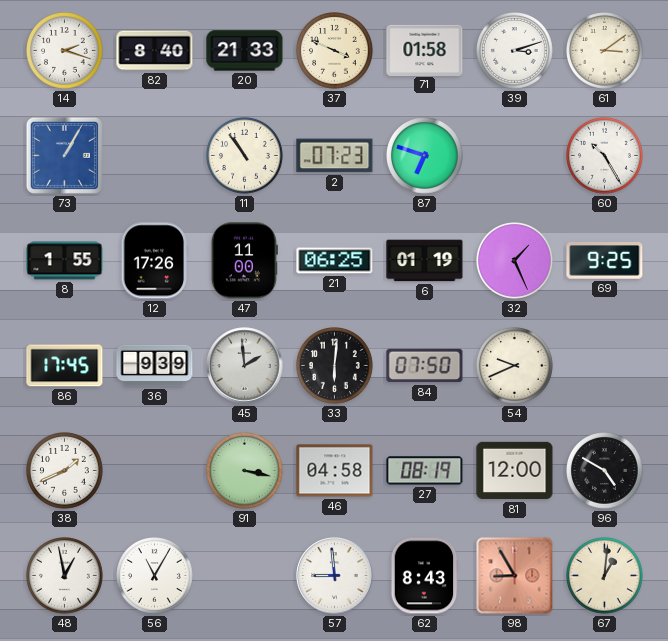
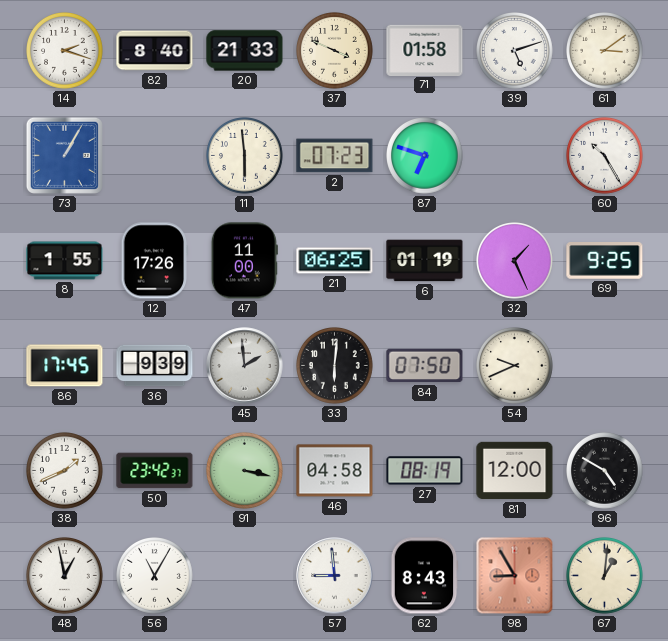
39: 3:12 -> 5:12
11: 10:54 -> 5:59
50: none -> 23:42
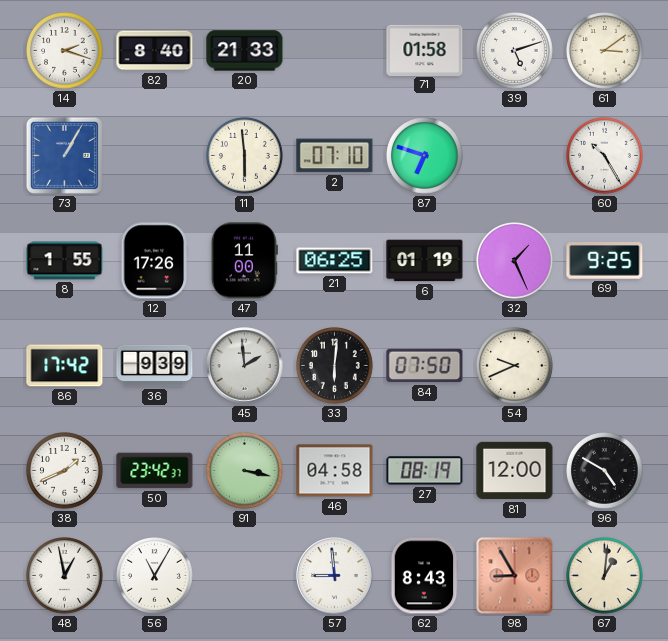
37: 3:49 -> none
2: 07:23 -> 07:10
86: 17:45 -> 17:42
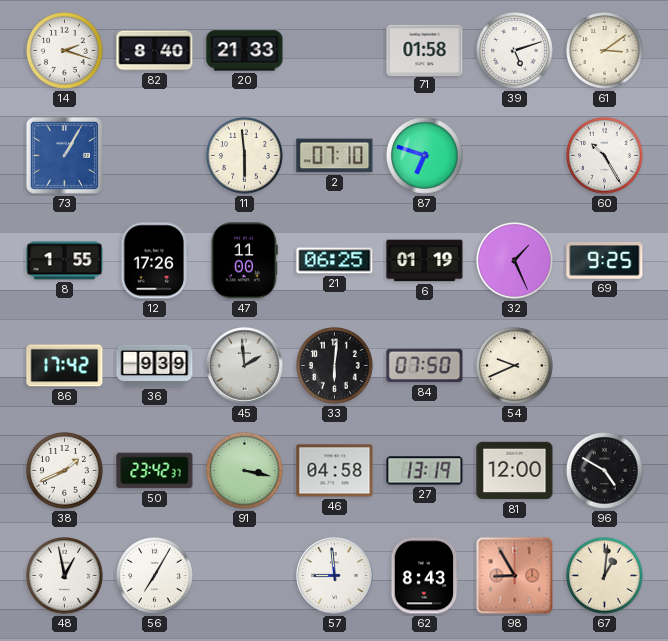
27: 08:19 -> 13:19
56: 11:05 -> 7:05
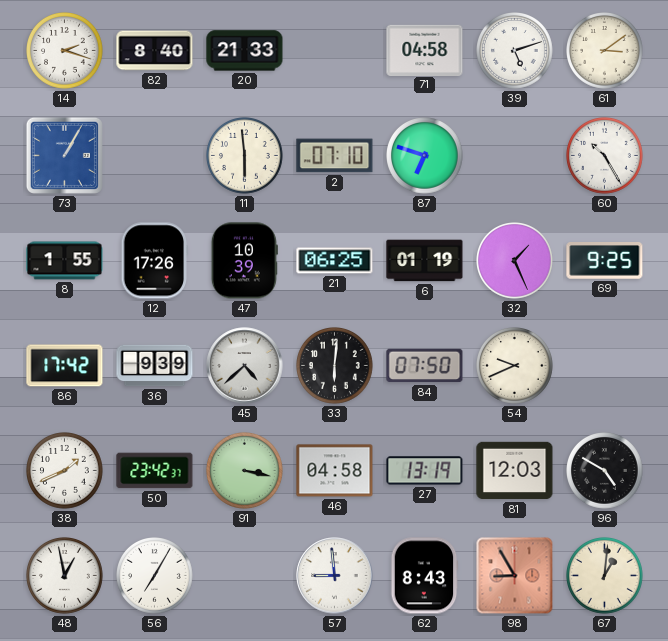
71: 01:58 -> 04:58
47: 11:00 -> 10:39
45: 1:59 -> 4:38
81: 12:00 -> 12:03
